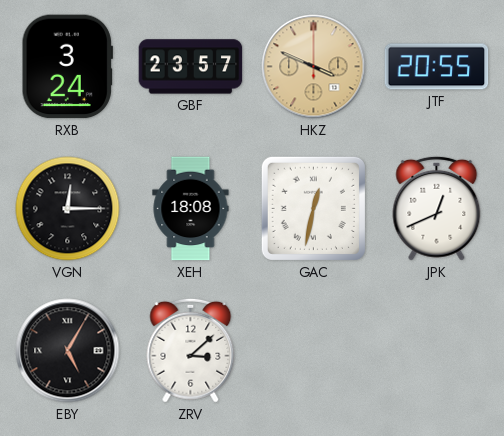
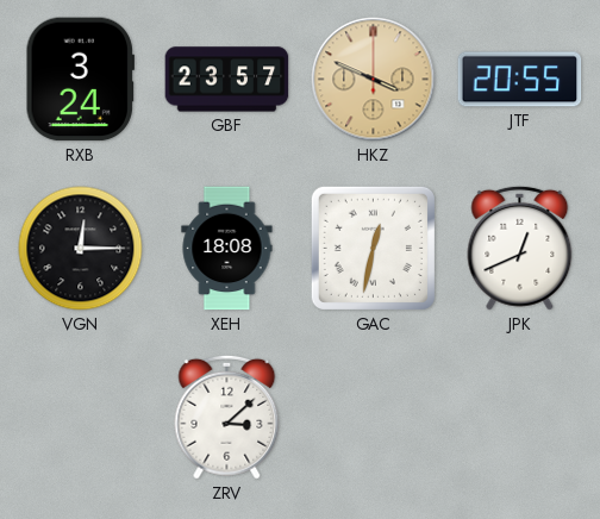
EBY: 5:05 -> none
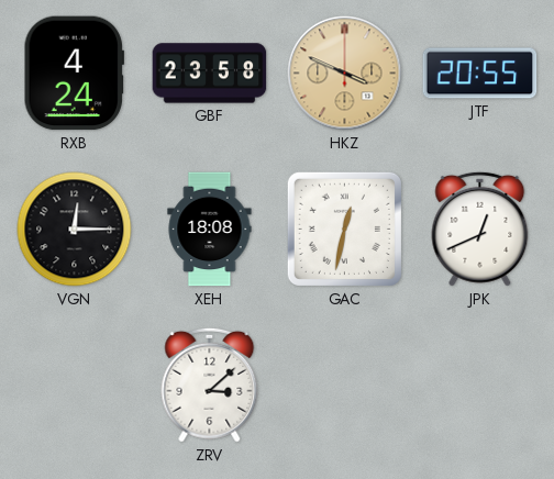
RXB: 3:24 -> 4:24
GBF: 23:57 -> 23:58
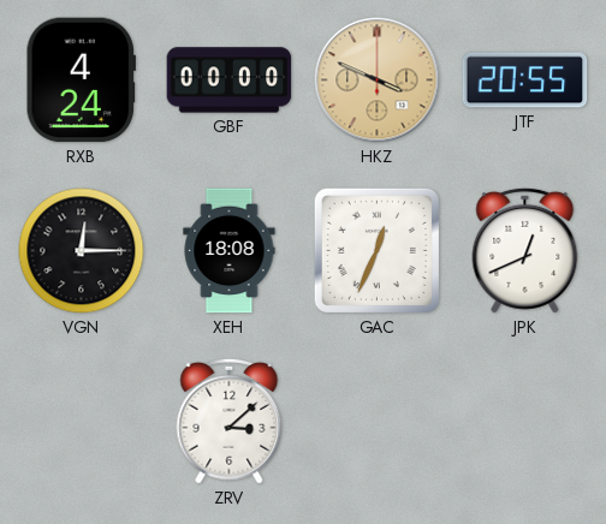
GBF: 23:58 -> 00:00
GAC: 12:32 -> 12:34
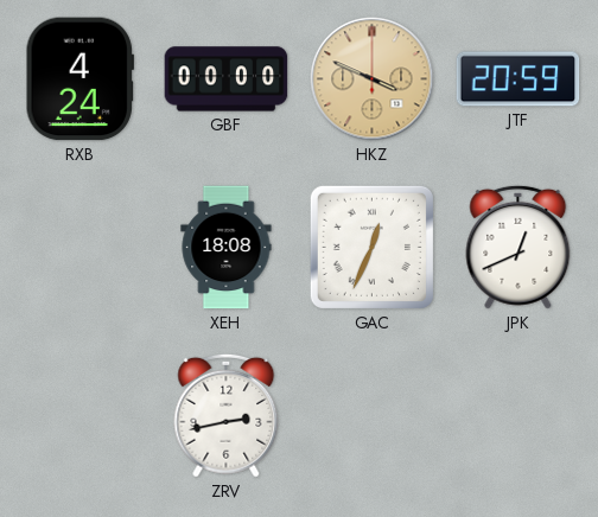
JTF: 20:55 -> 20:59
VGN: 12:15 -> none
ZRV: 3:08 -> 2:43
